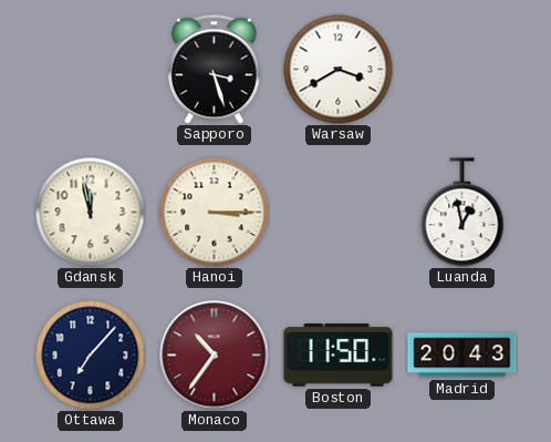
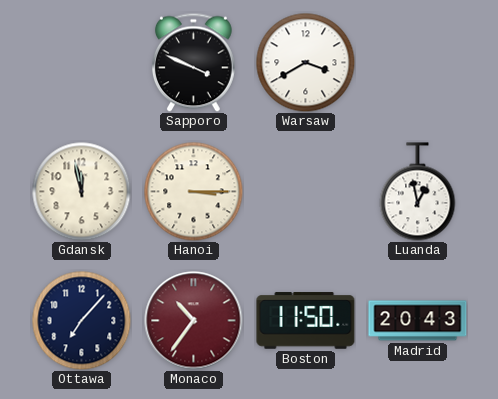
Sapporo: 3:27 -> 3:49
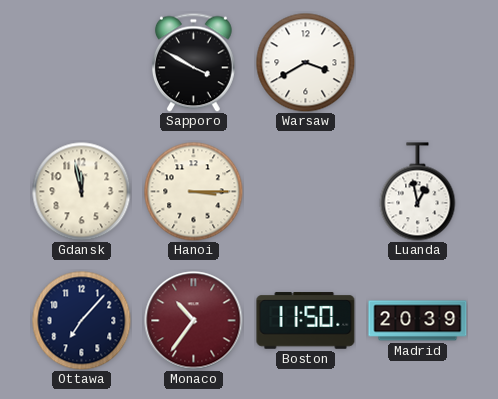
Sapporo: 3:49 -> 3:50
Madrid: 20:43 -> 20:39
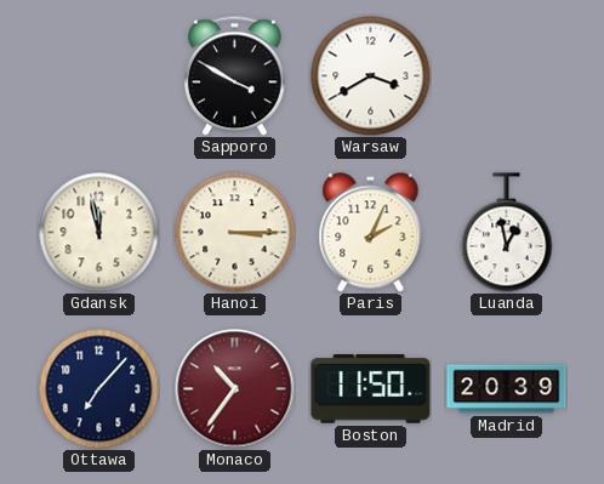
Paris: none -> 2:04
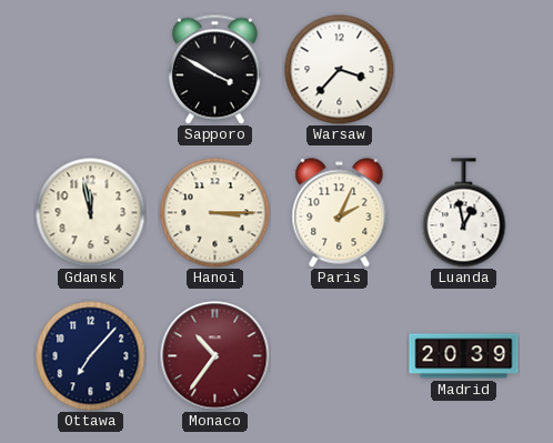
Warsaw: 3:40 -> 3:37
Boston: 11:50 -> none
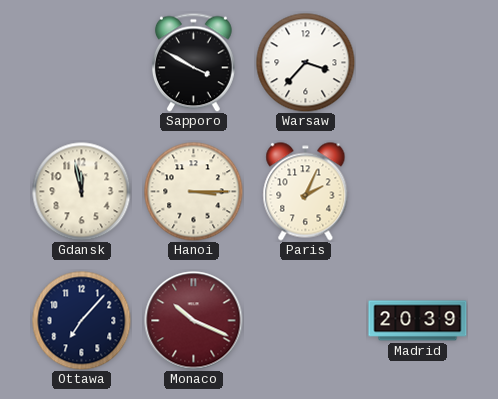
Luanda: 12:58 -> none
Monaco: 10:36 -> 10:19
